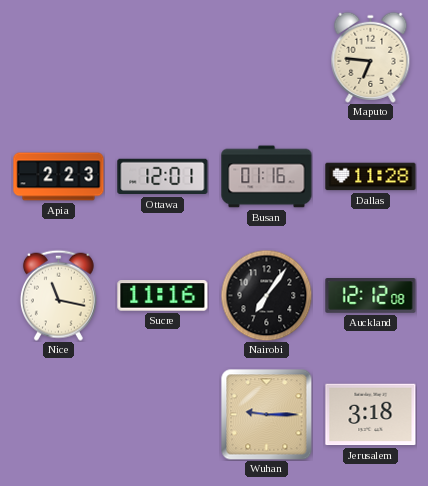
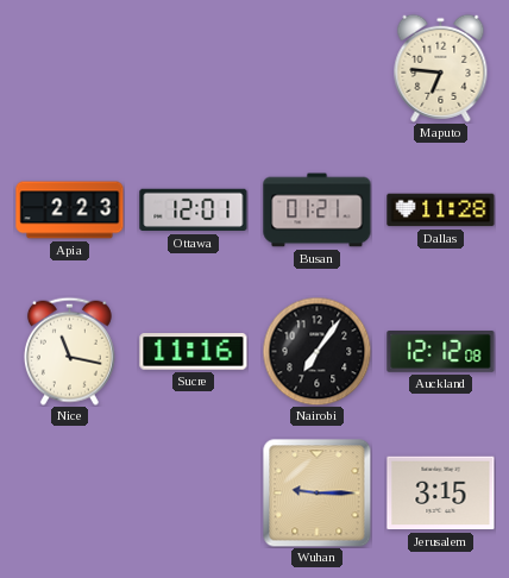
Busan: 01:16 -> 01:21
Jerusalem: 3:18 -> 3:15
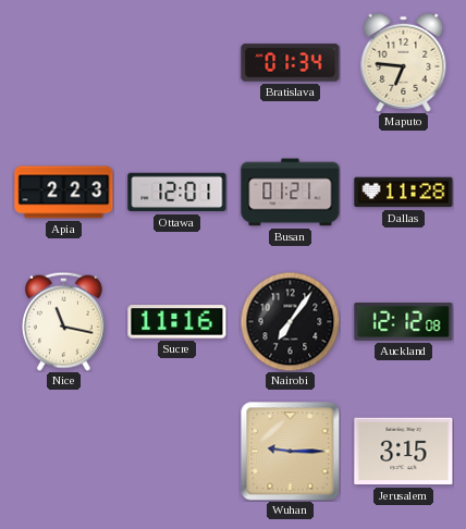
Bratislava: none -> 01:34
